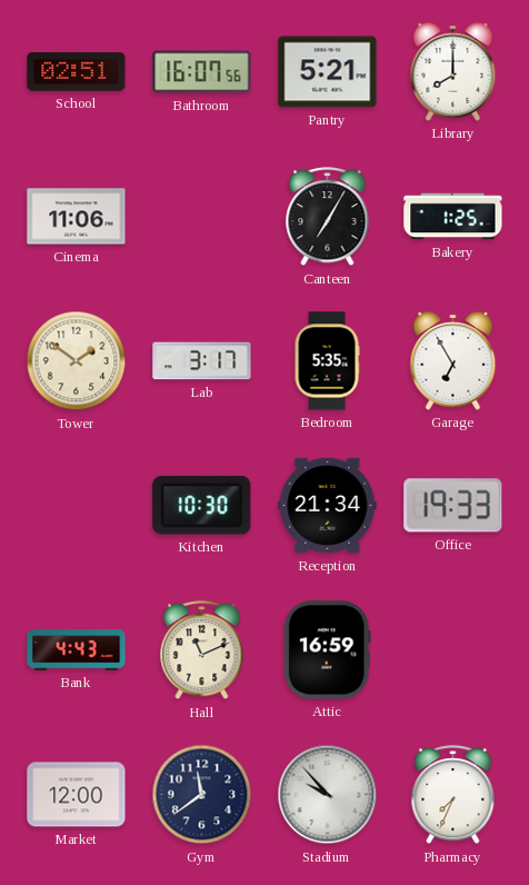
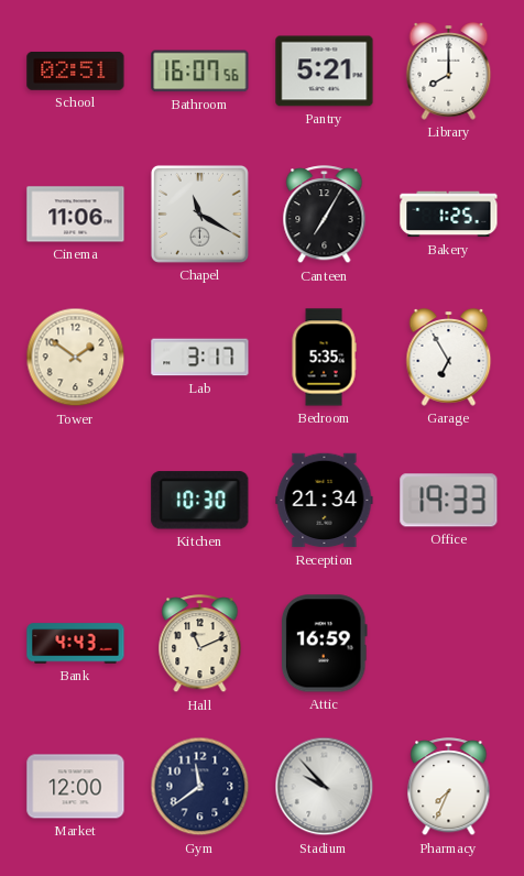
Chapel: none -> 11:20
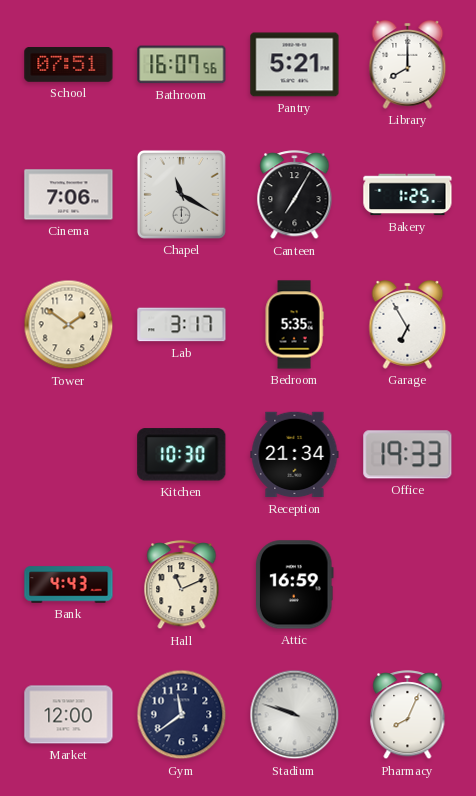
School: 02:51 -> 07:51
Cinema: 11:06 -> 7:06
Stadium: 9:53 -> 9:48
Pharmacy: 7:34 -> 8:04
